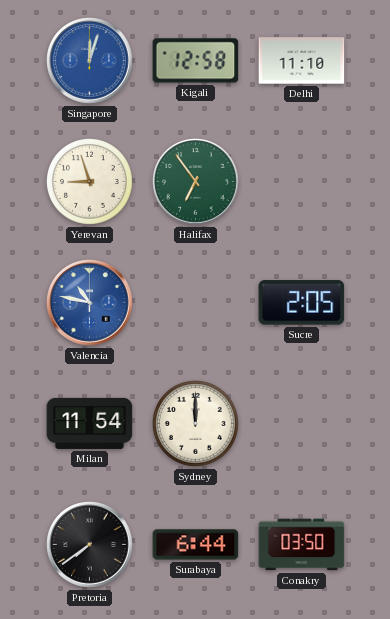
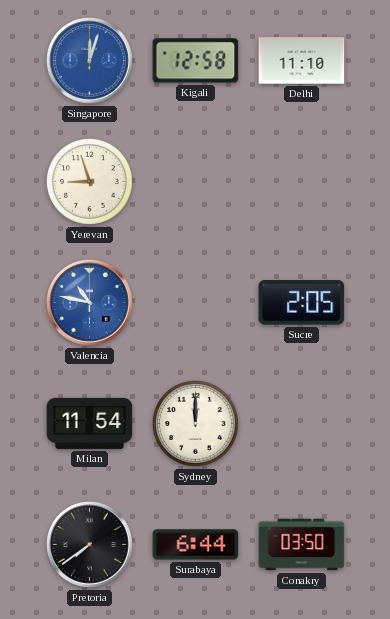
Halifax: 6:54 -> none
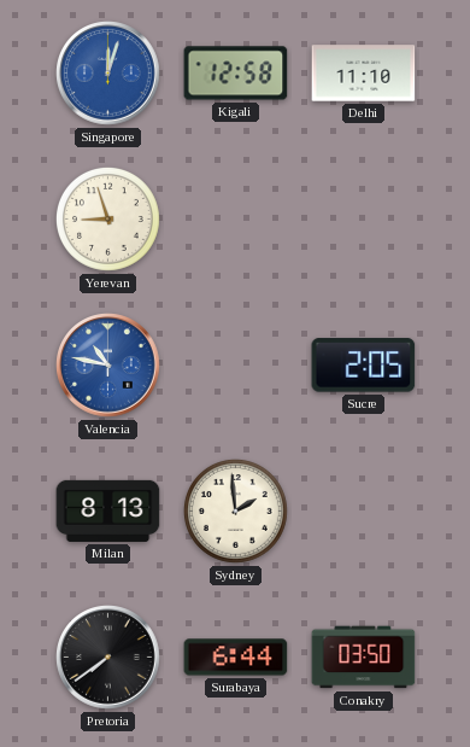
Milan: 11:54 -> 8:13
Sydney: 12:00 -> 1:59
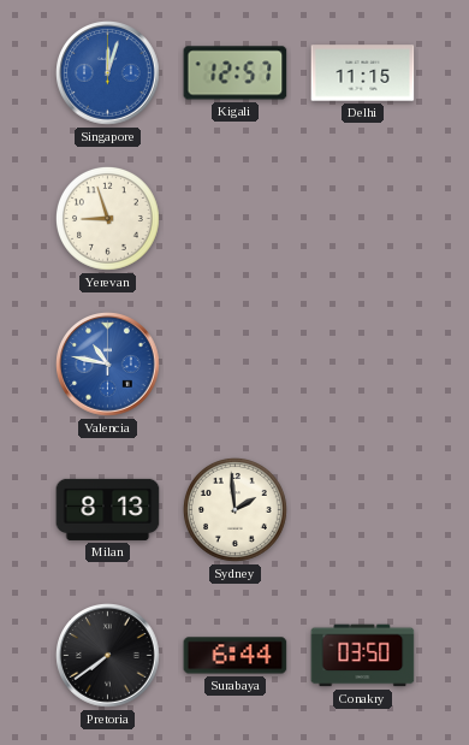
Kigali: 12:58 -> 12:57
Delhi: 11:10 -> 11:15
Sucre: 2:05 -> none
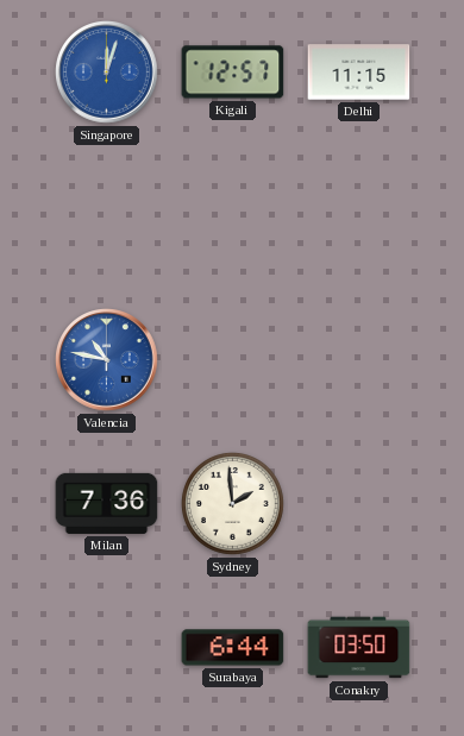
Yerevan: 8:57 -> none
Milan: 8:13 -> 7:36
Pretoria: 7:39 -> none
